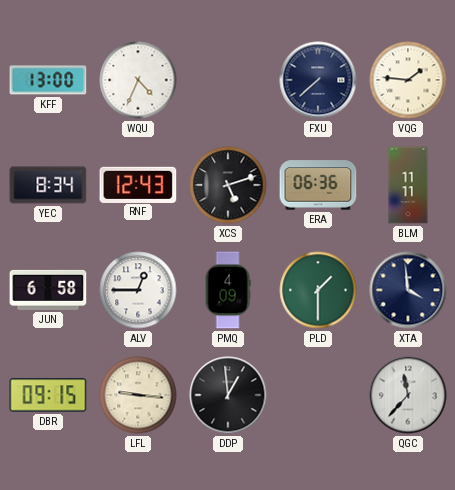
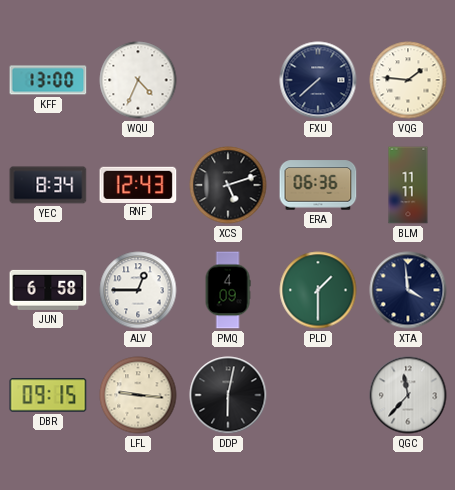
DDP: 12:59 -> 6:02
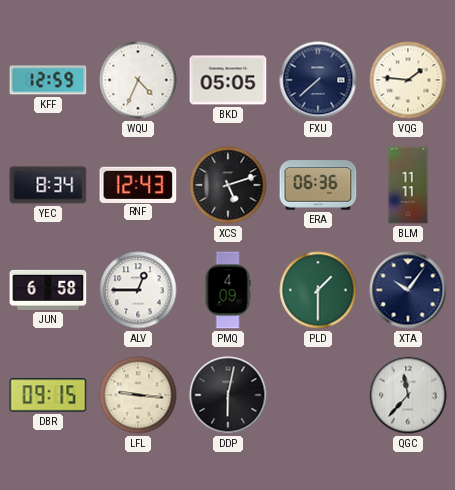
KFF: 13:00 -> 12:59
BKD: none -> 05:05
XTA: 3:59 -> 10:06
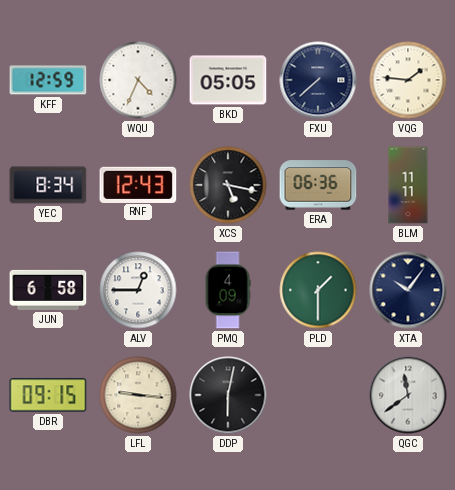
XCS: 5:12 -> 5:17
QGC: 11:37 -> 11:39
